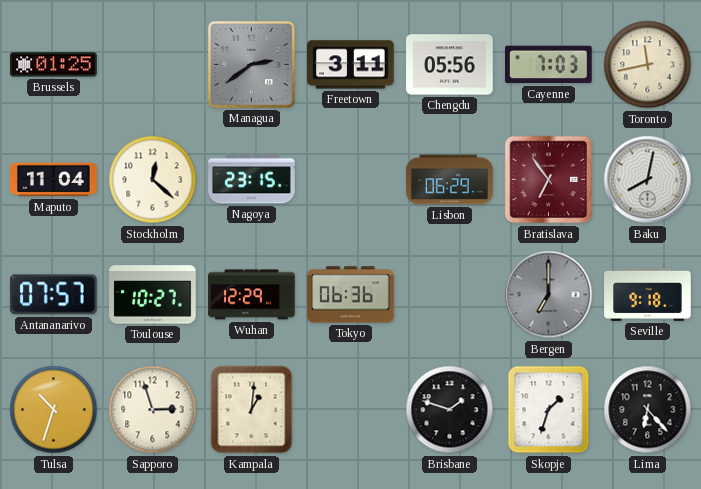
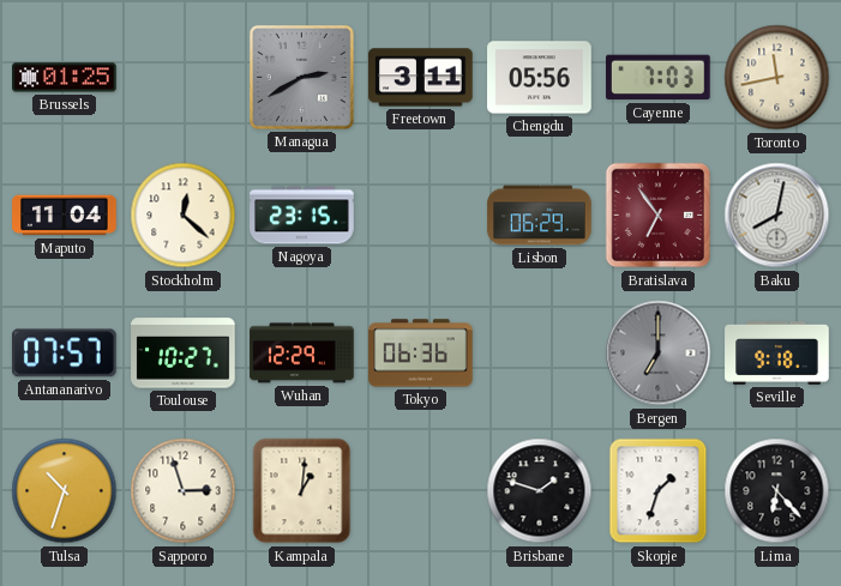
Managua: 2:39 -> 2:40
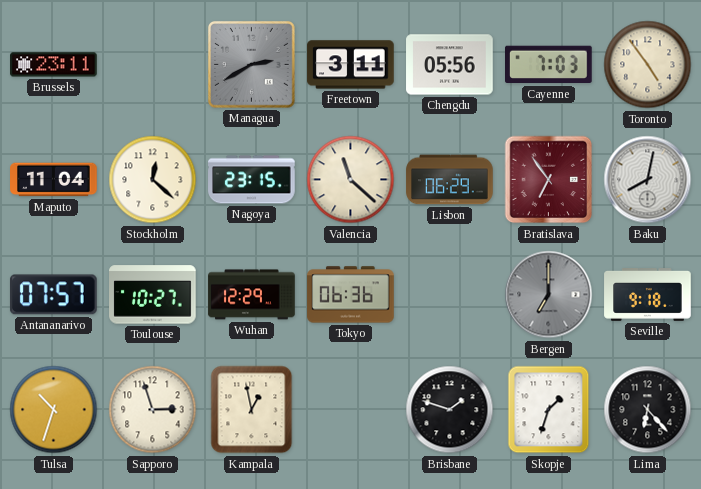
Brussels: 01:25 -> 23:11
Toronto: 11:43 -> 4:54
Valencia: none -> 11:22
Kampala: 1:01 -> 12:58
